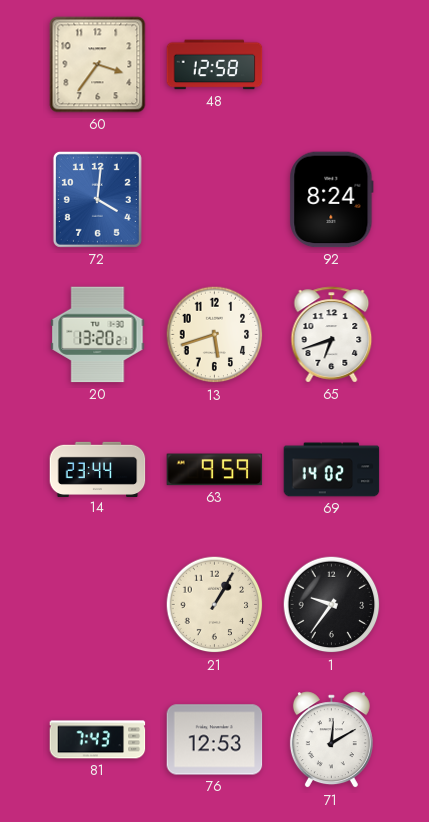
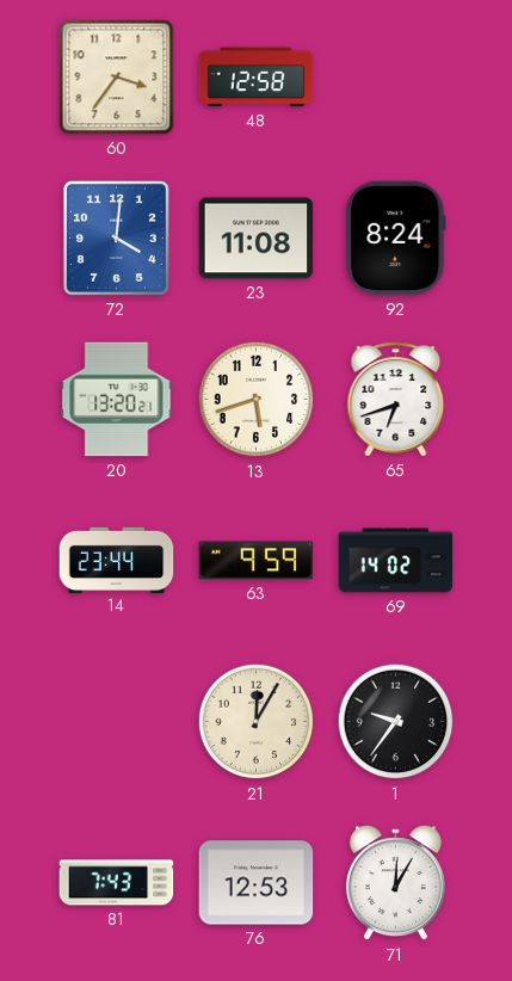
23: none -> 11:08
21: 1:05 -> 12:05
71: 12:10 -> 12:05
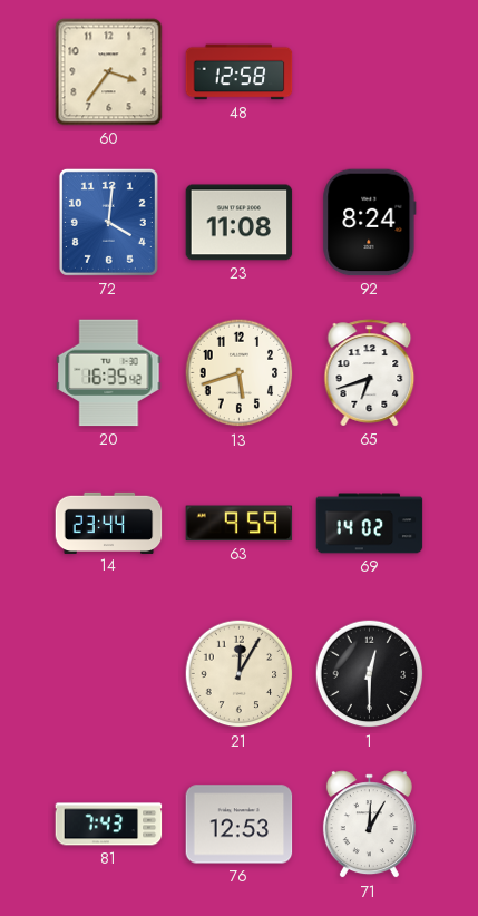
20: 13:20 -> 16:35
1: 9:36 -> 12:30
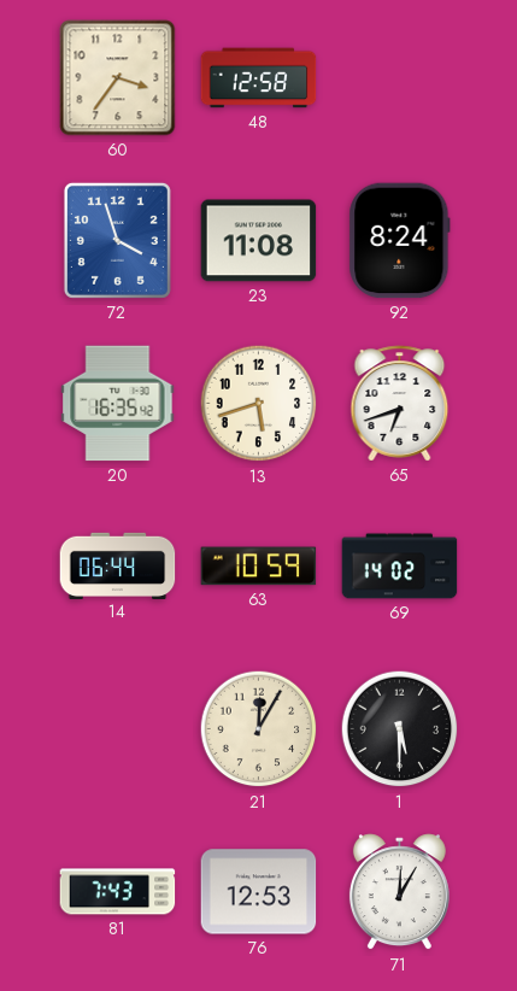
72: 4:01 -> 3:57
14: 23:44 -> 06:44
63: 9:59 -> 10:59
1: 12:30 -> 5:30
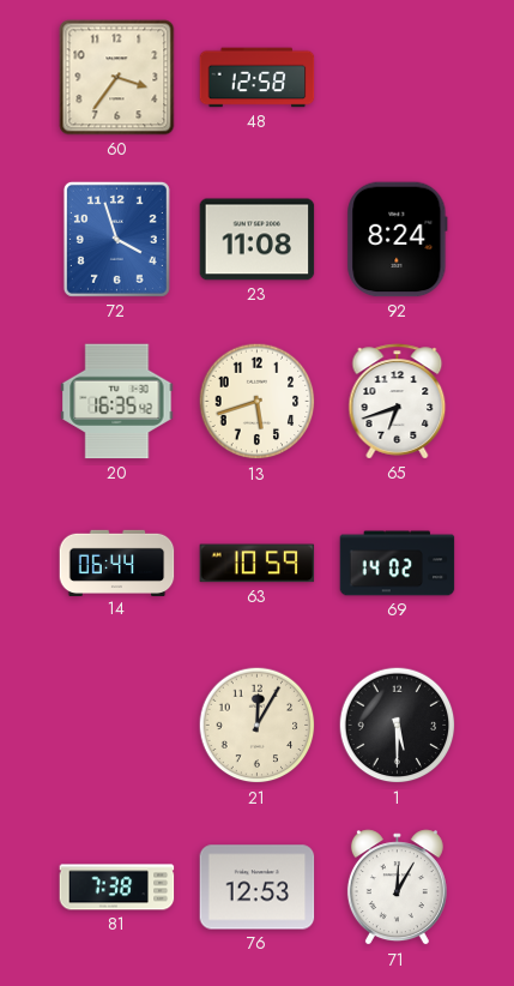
81: 7:43 -> 7:38
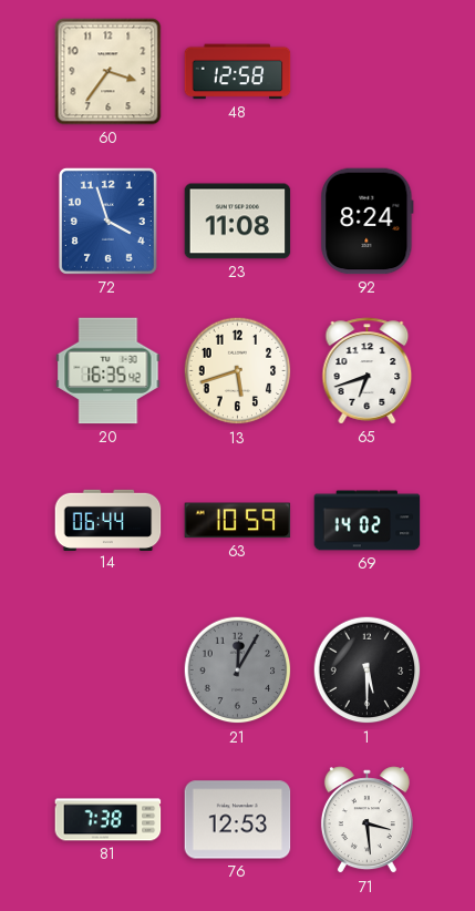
21 dial: cream -> grey
71: 12:05 -> 3:29
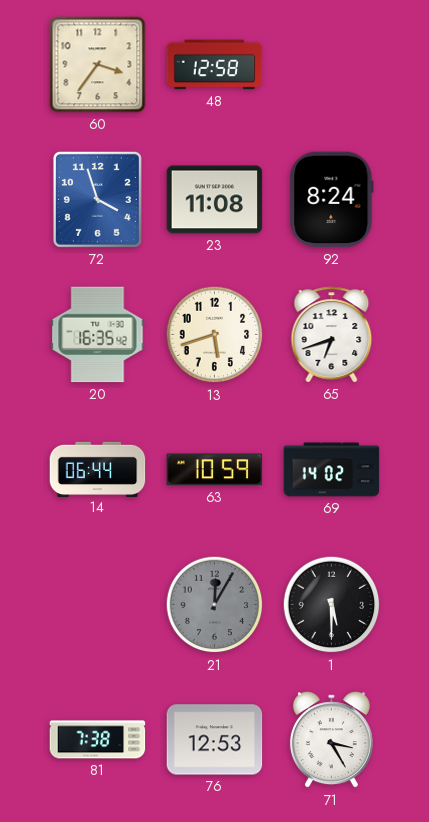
71: 3:29 -> 3:25
